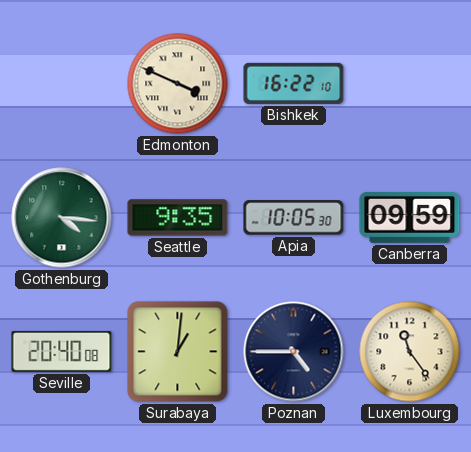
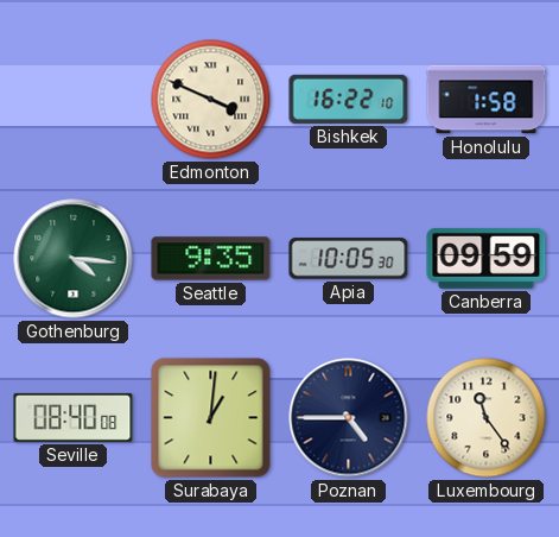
Honolulu: none -> 1:58
Seville: 20:40 -> 08:40
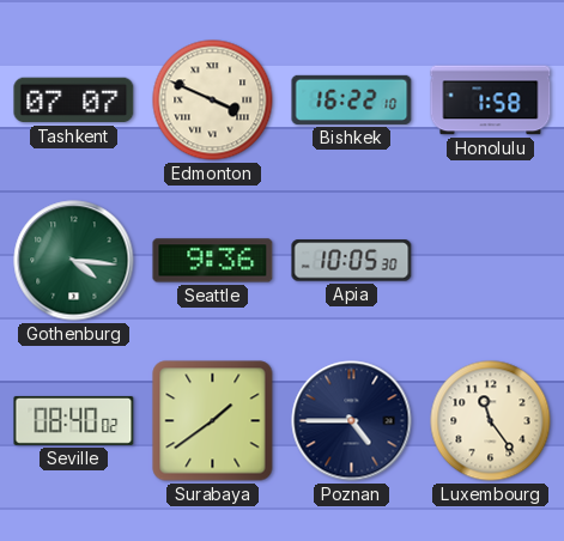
Tashkent: none -> 07:07
Seattle: 9:35 -> 9:36
Canberra: 09:59 -> none
Seville: 08:40:08 -> 08:40:02
Surabaya: 1:01 -> 1:39
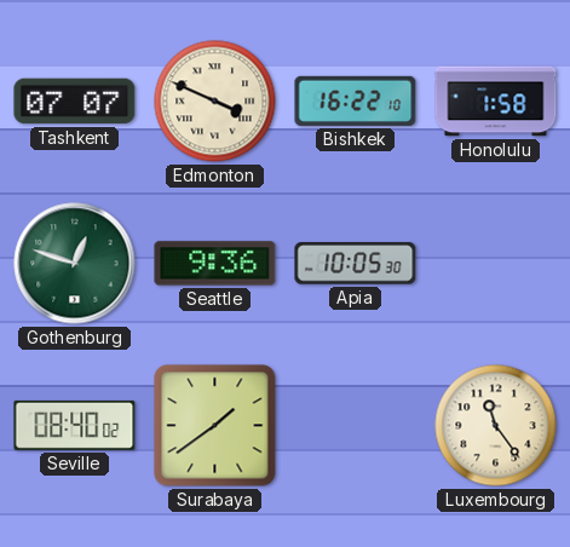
Gothenburg: 4:16 -> 12:48
Poznan: 4:45 -> none
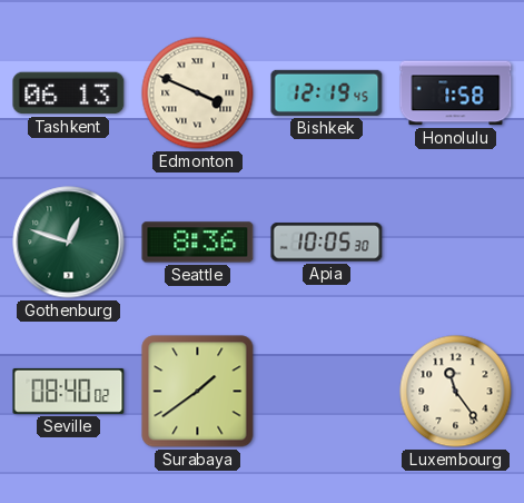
Tashkent: 07:07 -> 06:13
Bishkek: 16:22 -> 12:19
Seattle: 9:36 -> 8:36
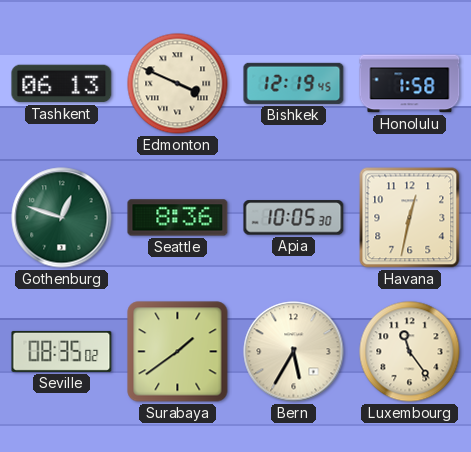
Havana: none -> 12:32
Seville: 08:40 -> 08:35
Bern: none -> 5:35
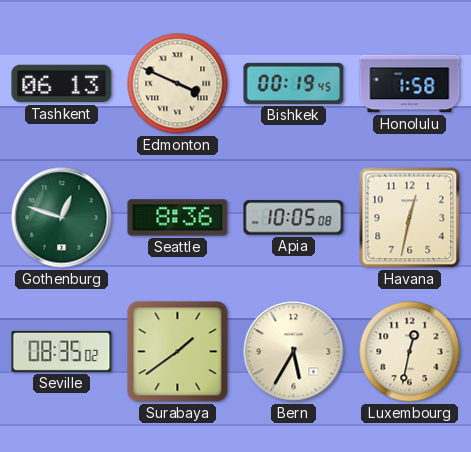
Bishkek: 12:19 -> 00:19
Apia: 10:05:30 -> 10:05:08
Luxembourg: 11:24 -> 12:32
